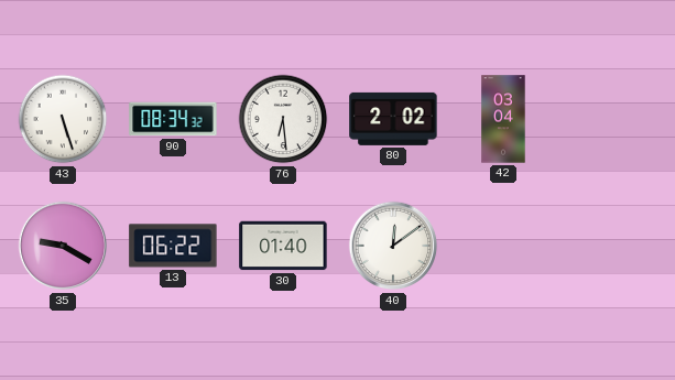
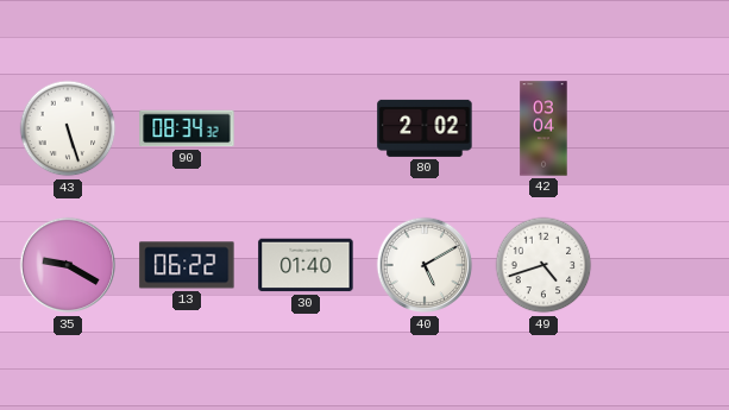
76: 6:29 -> none
40: 12:09 -> 5:10
49: none -> 4:42
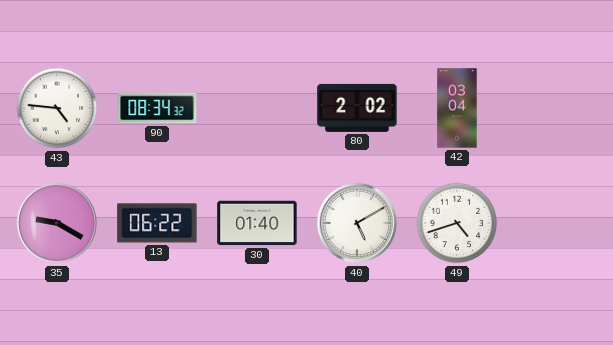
43: 5:27 -> 4:46
